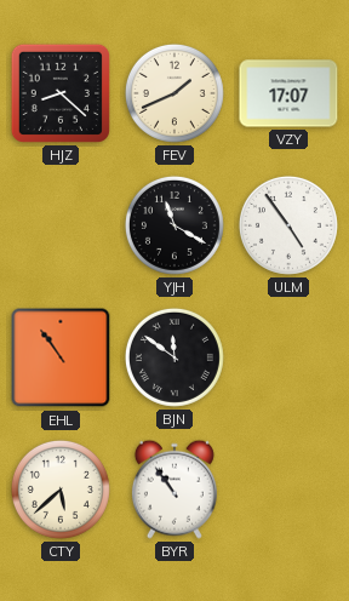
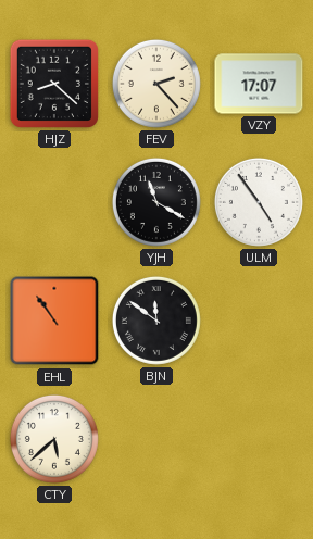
FEV: 1:41 -> 2:23
BYR: 10:54 -> none
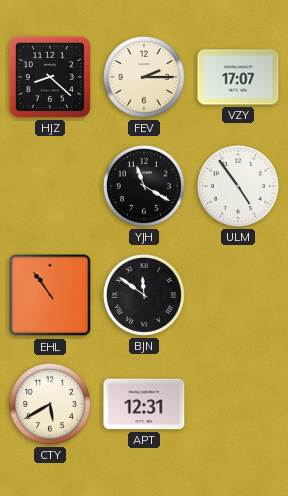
FEV: 2:23 -> 2:15
CTY: 5:38 -> 5:40
APT: none -> 12:31
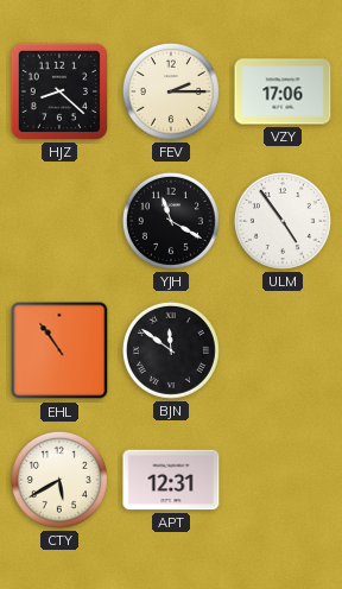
VZY: 17:07 -> 17:06
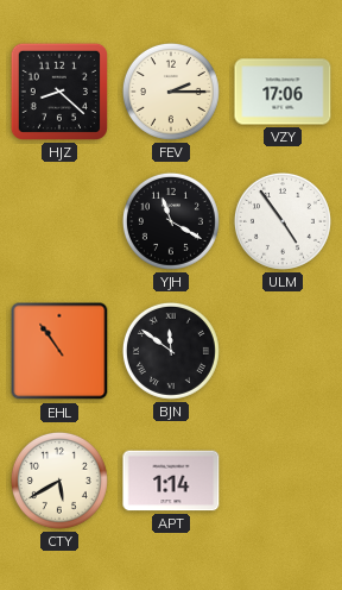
APT: 12:31 -> 1:14
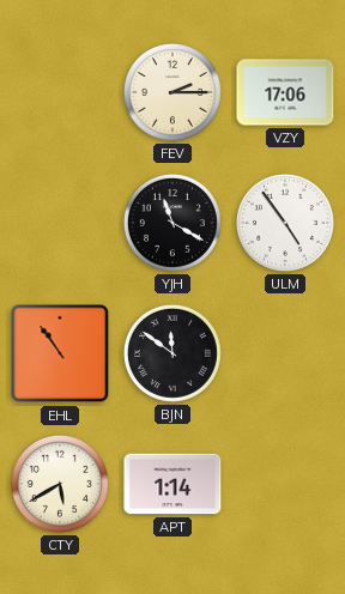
HJZ: 8:22 -> none
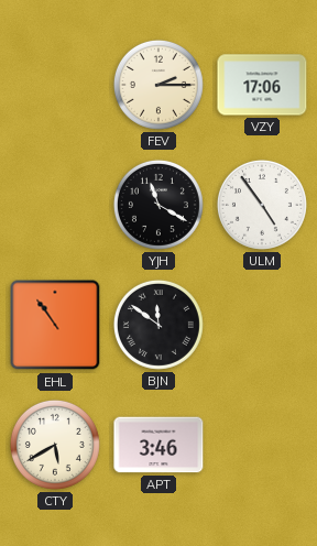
APT: 1:14 -> 3:46
